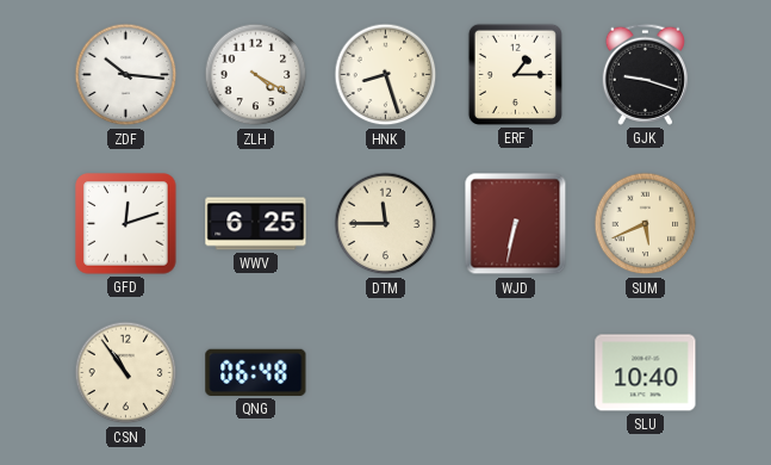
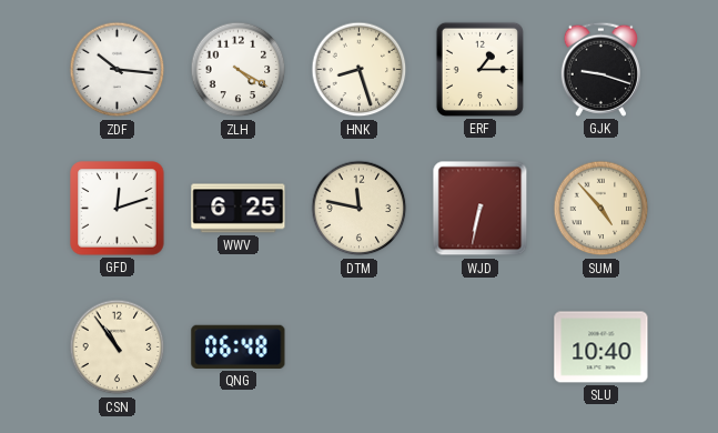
DTM: 11:45 -> 11:47
SUM: 5:41 -> 4:53
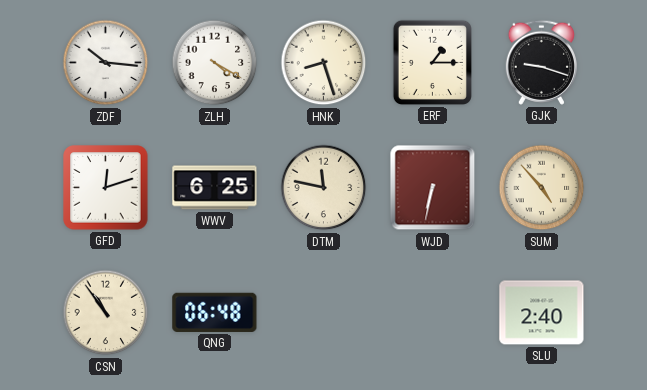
SLU: 10:40 -> 2:40
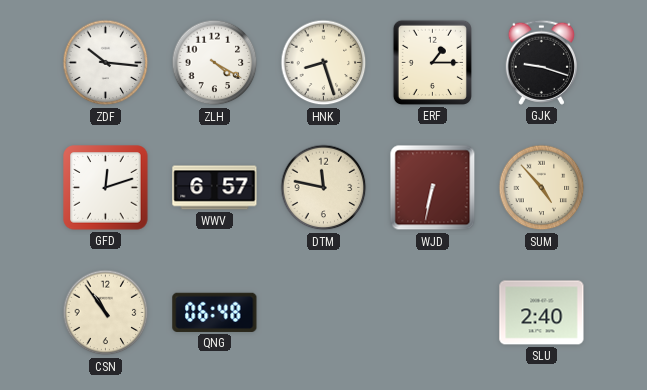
WWV: 6:25 -> 6:57
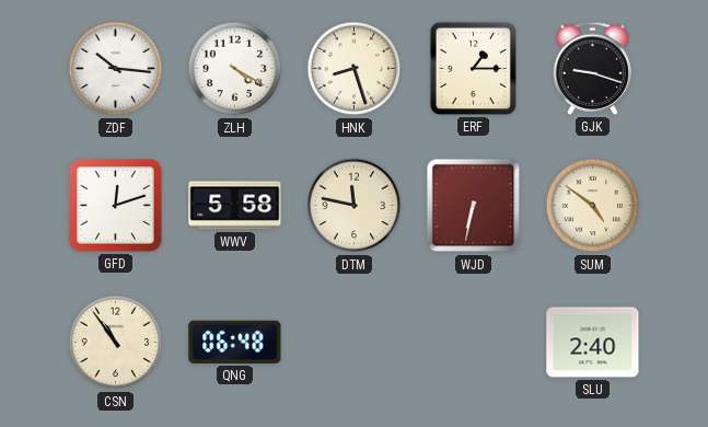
WWV: 6:57 -> 5:58
SUM: 4:53 -> 4:51
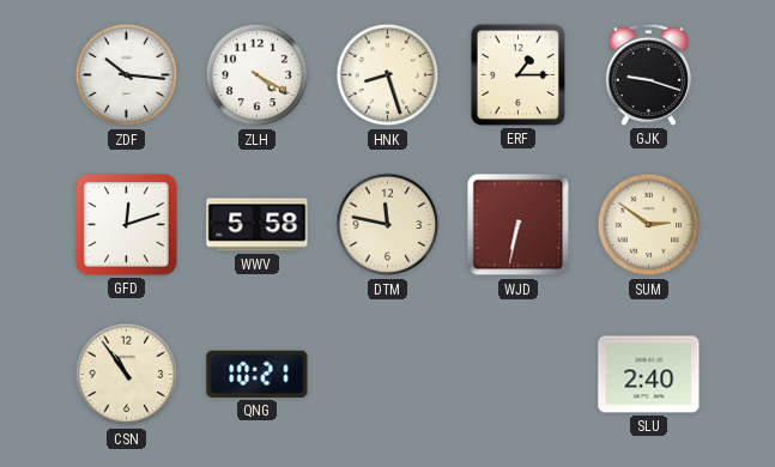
SUM: 4:51 -> 2:51
QNG: 06:48 -> 10:21
